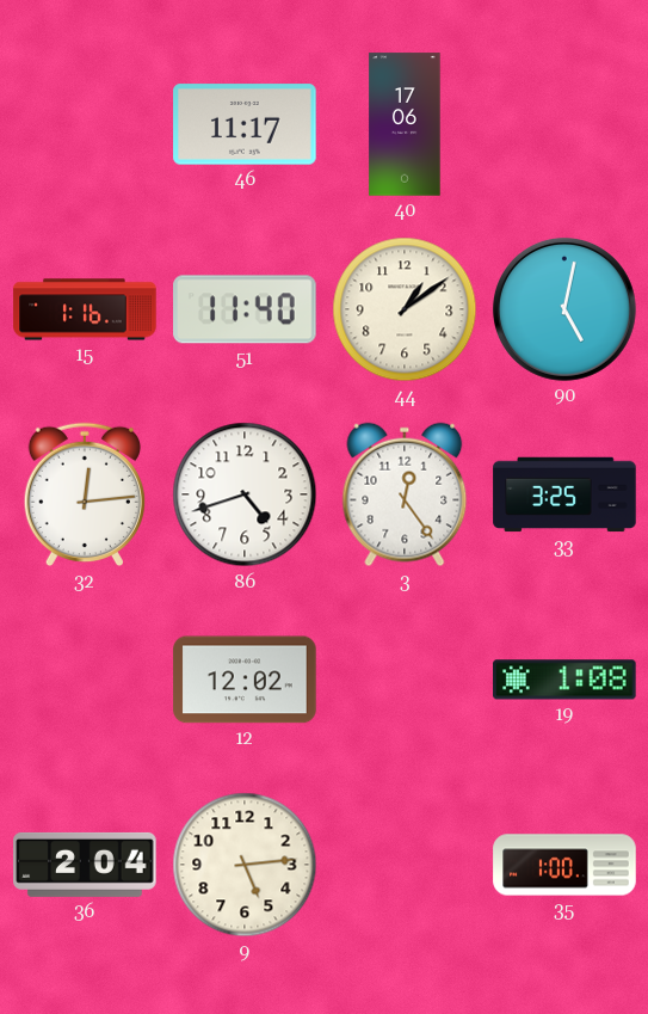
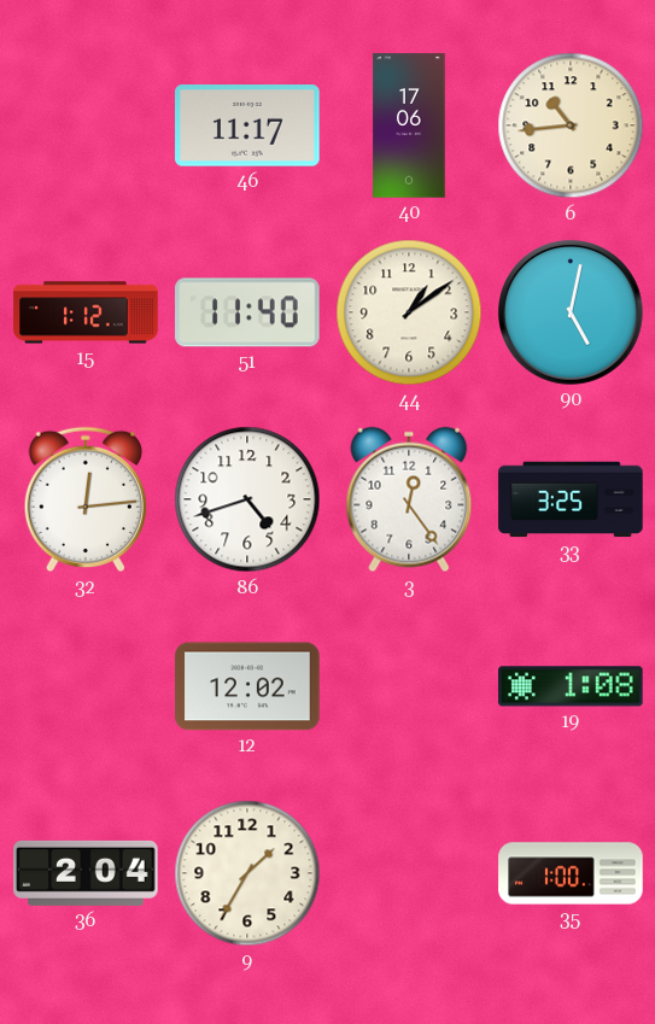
6: none -> 10:44
15: 1:16 -> 1:12
9: 5:14 -> 1:35
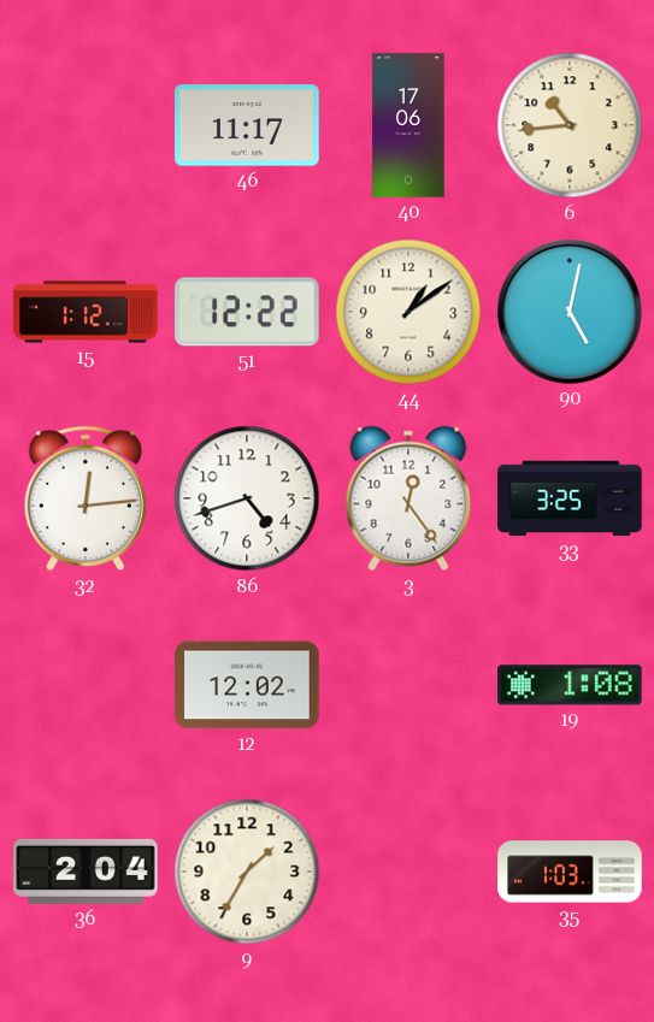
51: 11:40 -> 12:22
35: 1:00 -> 1:03
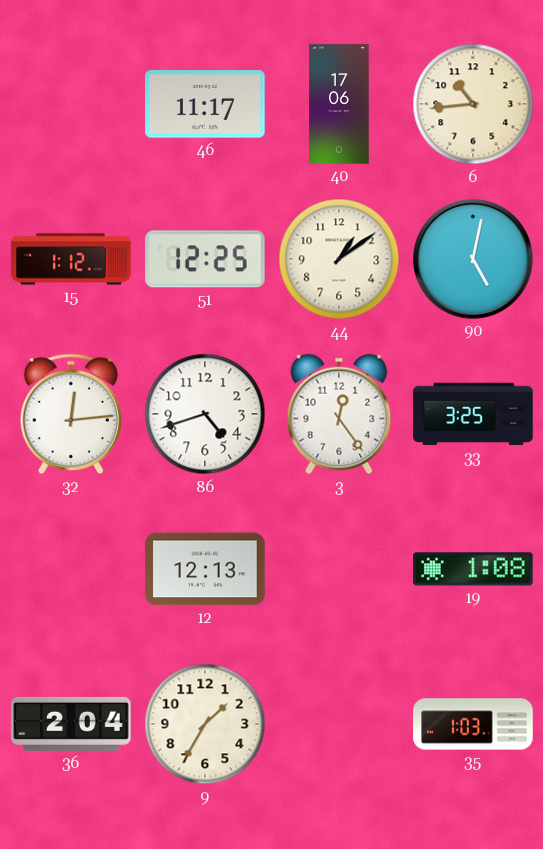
51: 12:22 -> 12:25
12: 12:02 -> 12:13
